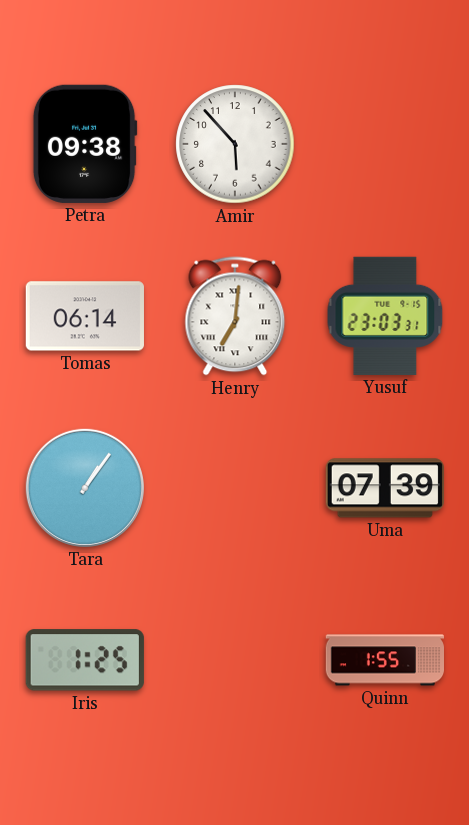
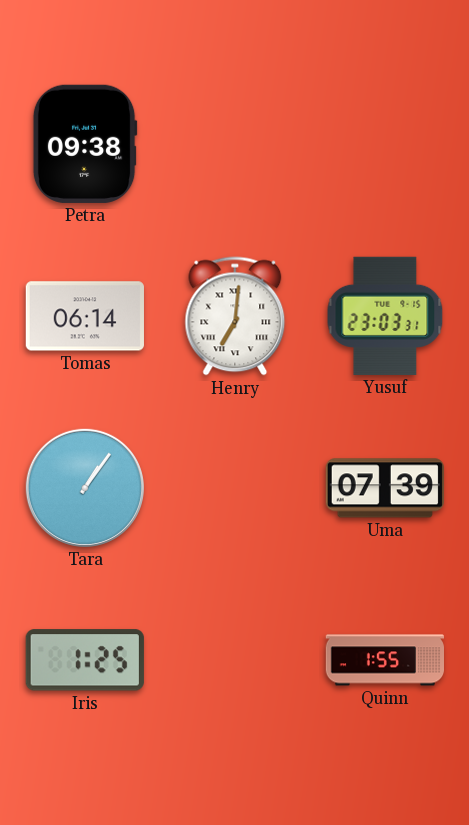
Amir: 5:53 -> none
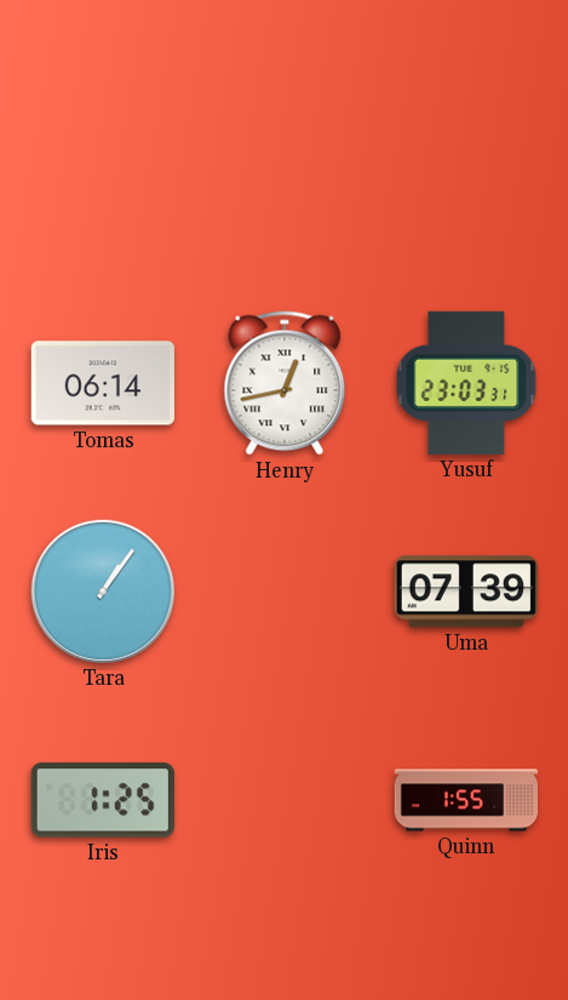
Petra: 09:38 -> none
Henry: 7:01 -> 12:43
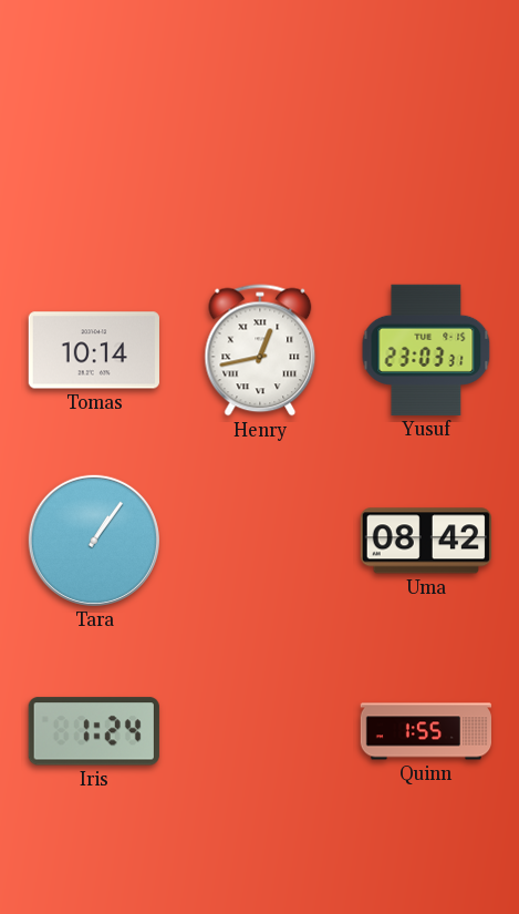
Tomas: 06:14 -> 10:14
Uma: 07:39 -> 08:42
Iris: 1:25 -> 1:24
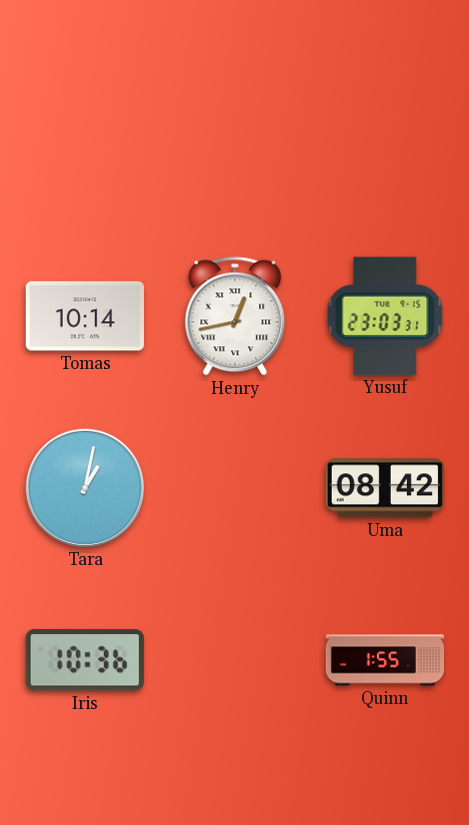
Tara: 1:06 -> 1:02
Iris: 1:24 -> 10:36
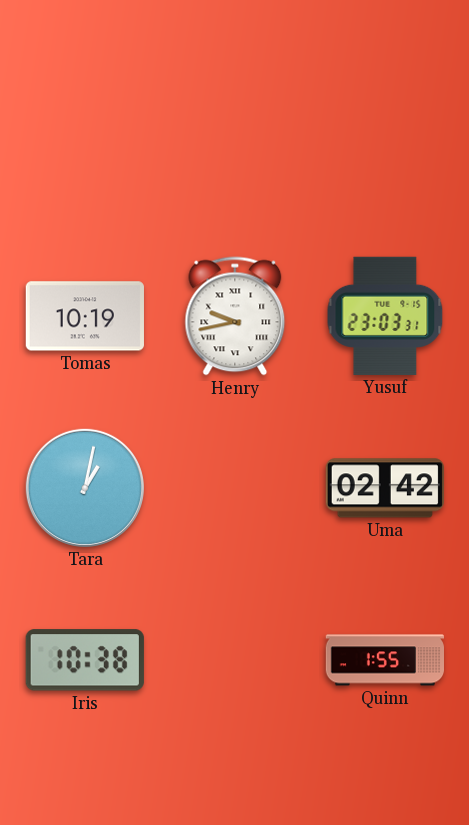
Tomas: 10:14 -> 10:19
Henry: 12:43 -> 9:43
Uma: 08:42 -> 02:42
Iris: 10:36 -> 10:38
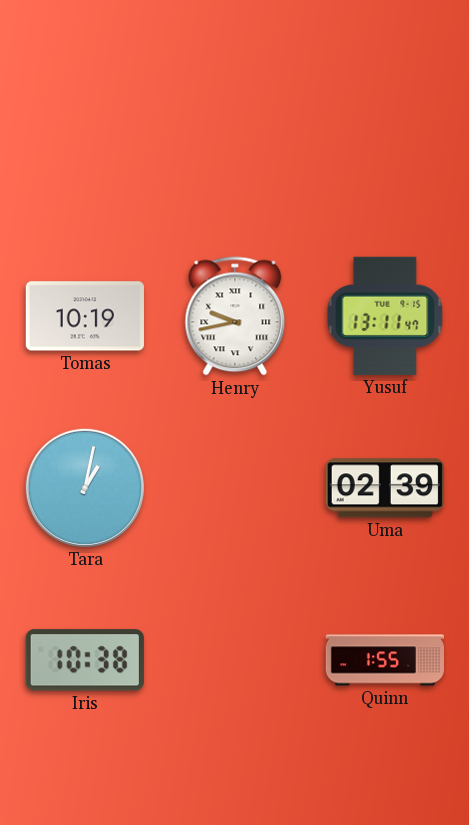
Yusuf: 23:03 -> 13:11
Uma: 02:42 -> 02:39
